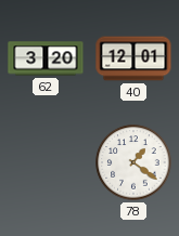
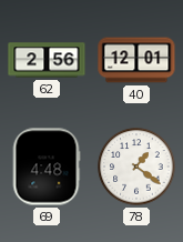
62: 3:20 -> 2:56
69: none -> 4:48
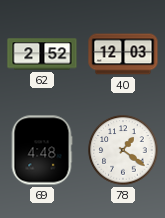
62: 2:56 -> 2:52
40: 12:01 -> 12:03
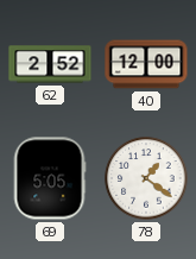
40: 12:03 -> 12:00
69: 4:48 -> 5:05
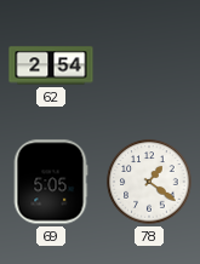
62: 2:52 -> 2:54
40: 12:00 -> none
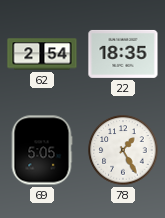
22: none -> 18:35
78: 1:21 -> 1:25
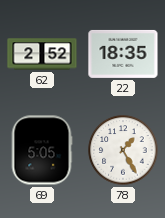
62: 2:54 -> 2:52
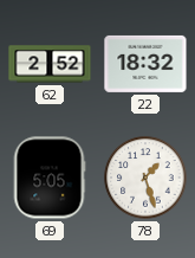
22: 18:35 -> 18:32
78: 1:25 -> 1:27
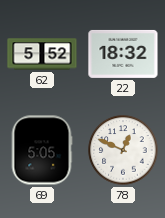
62: 2:52 -> 5:52
78: 1:27 -> 12:49
